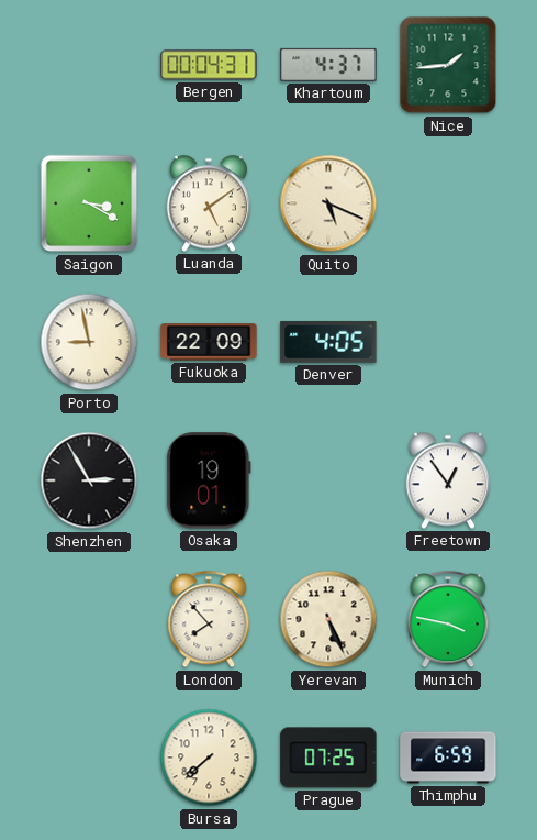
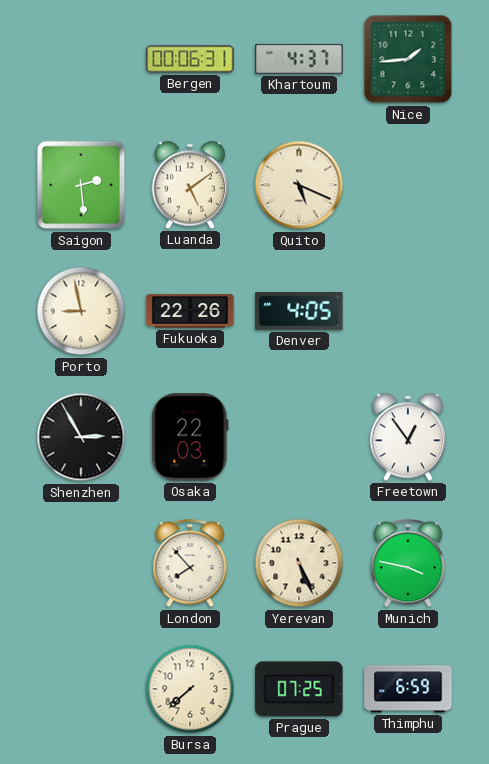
Bergen: 00:04 -> 00:06
Saigon: 3:20 -> 2:29
Fukuoka: 22:09 -> 22:26
Osaka: 19:01 -> 22:03
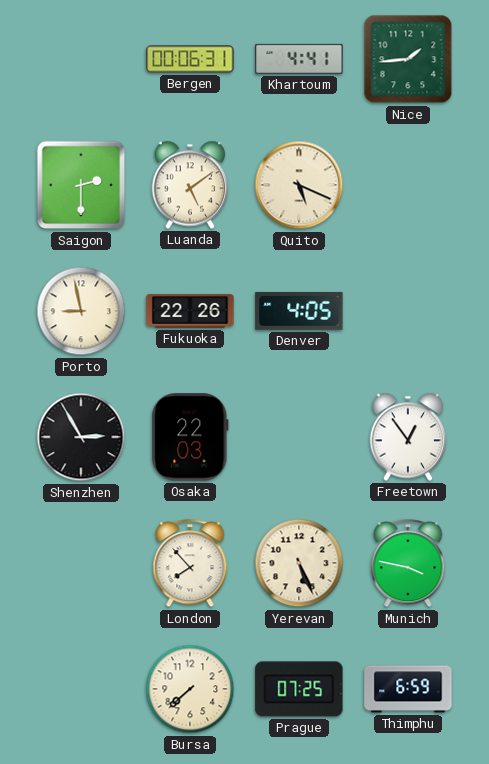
Khartoum: 4:37 -> 4:41
Saigon: 2:29 -> 2:30
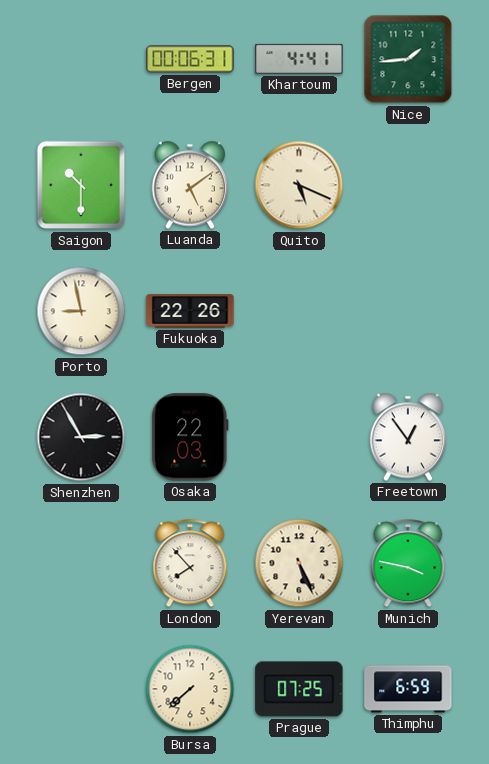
Saigon: 2:30 -> 10:30
Denver: 4:05 -> none
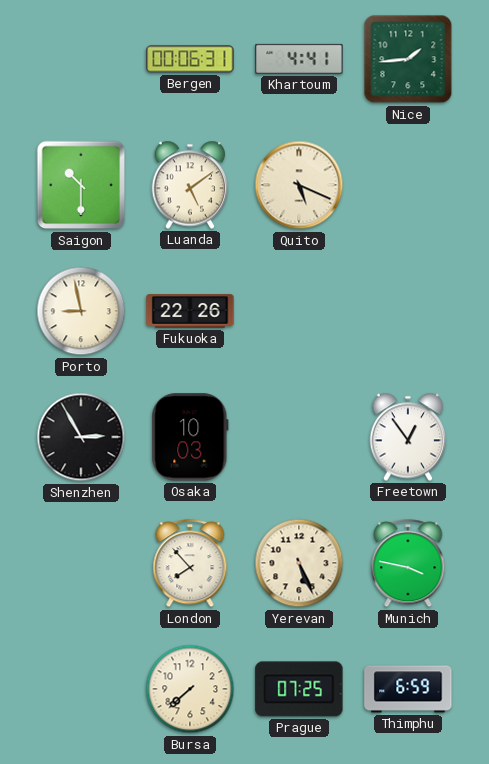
Osaka: 22:03 -> 10:03
